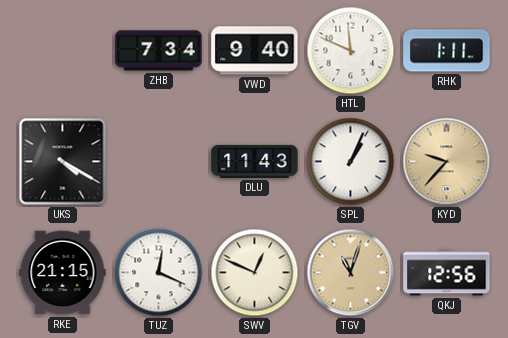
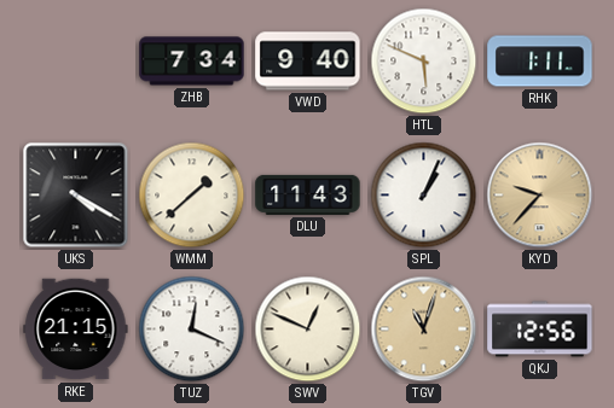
HTL: 11:49 -> 5:49
WMM: none -> 1:38
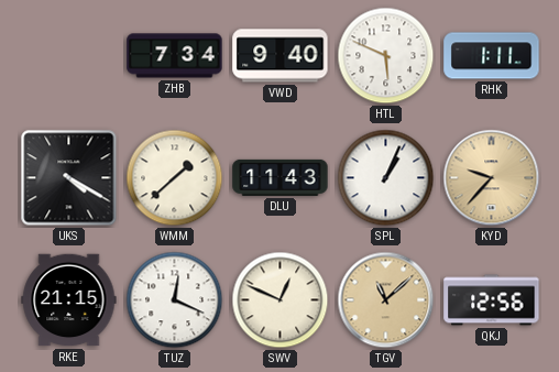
TGV: 11:03 -> 11:08
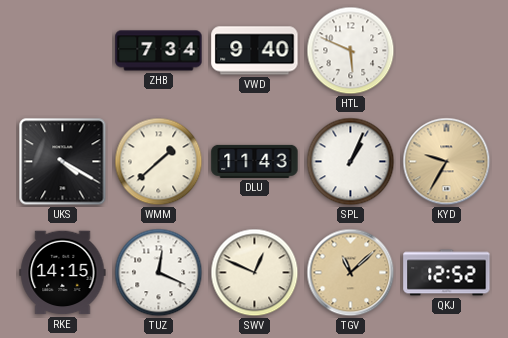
RHK: 1:11 -> none
KYD: 9:37 -> 9:35
RKE: 21:15 -> 14:15
QKJ: 12:56 -> 12:52
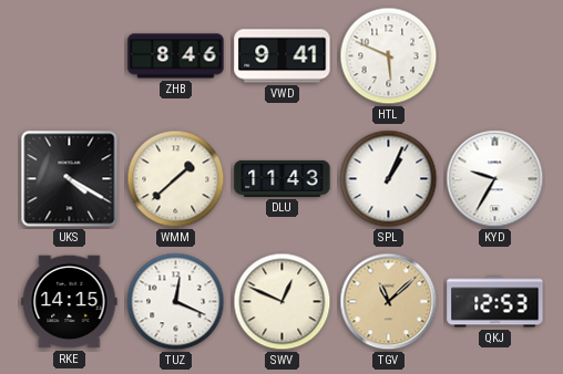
ZHB: 7:34 -> 8:46
VWD: 9:40 -> 9:41
KYD dial: champagne -> white
QKJ: 12:52 -> 12:53
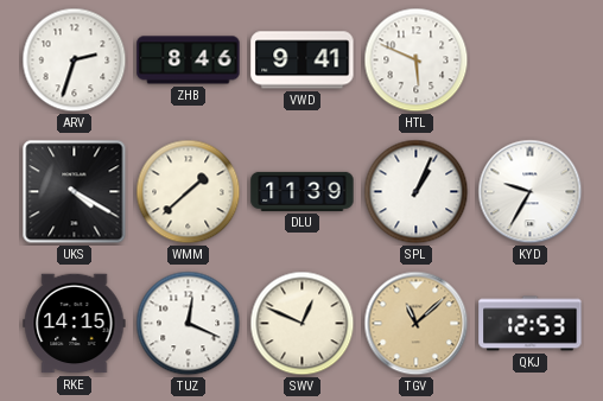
ARV: none -> 2:33
DLU: 11:43 -> 11:39
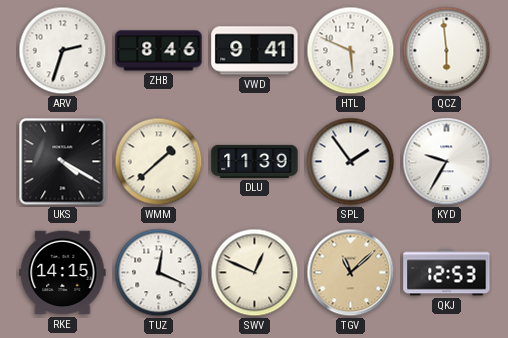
QCZ: none -> 5:59
SPL: 1:04 -> 1:54
